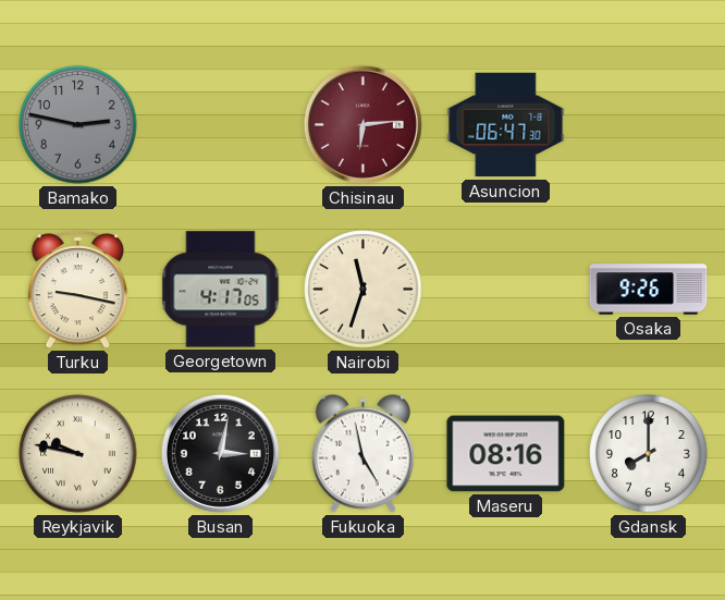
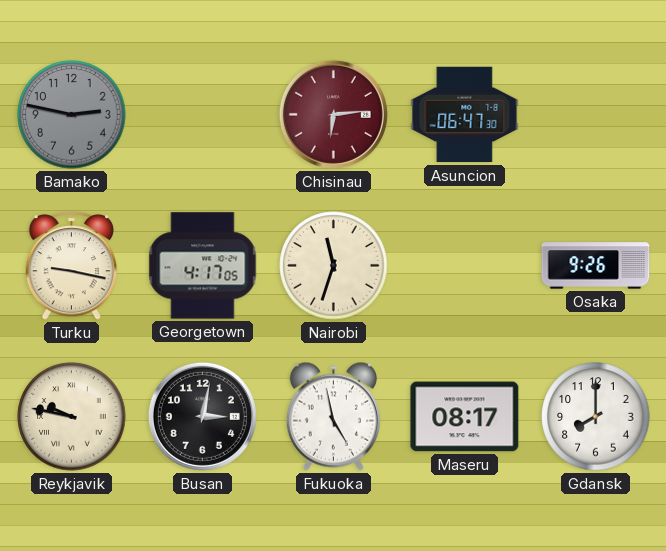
Maseru: 08:16 -> 08:17
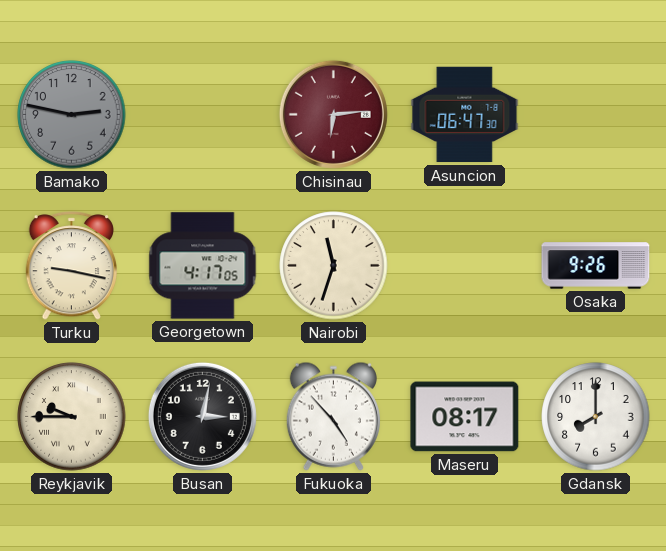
Reykjavik: 9:47 -> 9:45
Fukuoka: 4:58 -> 4:53
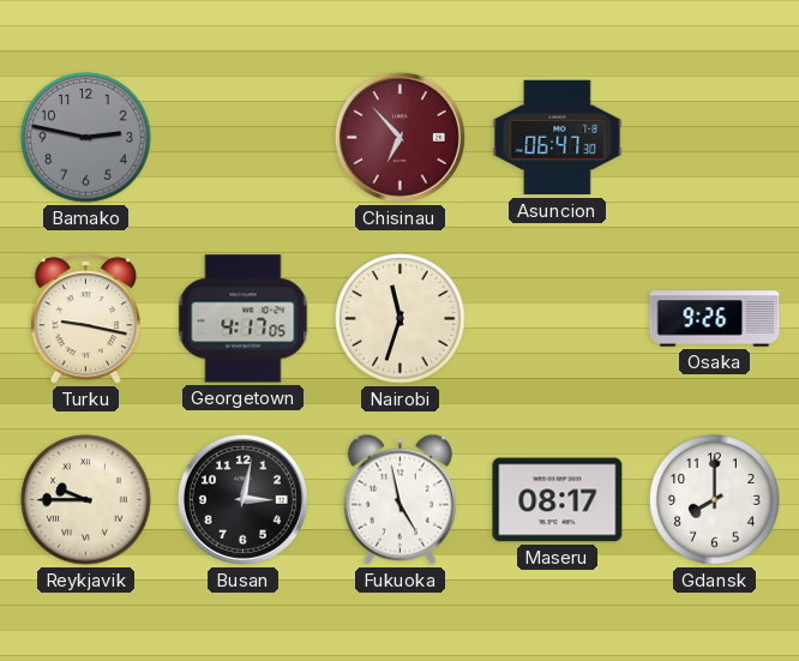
Chisinau: 6:14 -> 6:53
Fukuoka: 4:53 -> 4:58
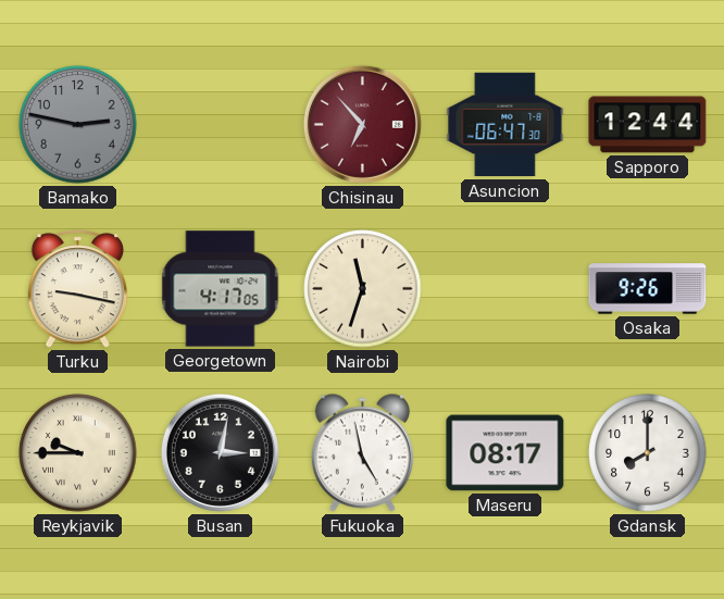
Sapporo: none -> 12:44
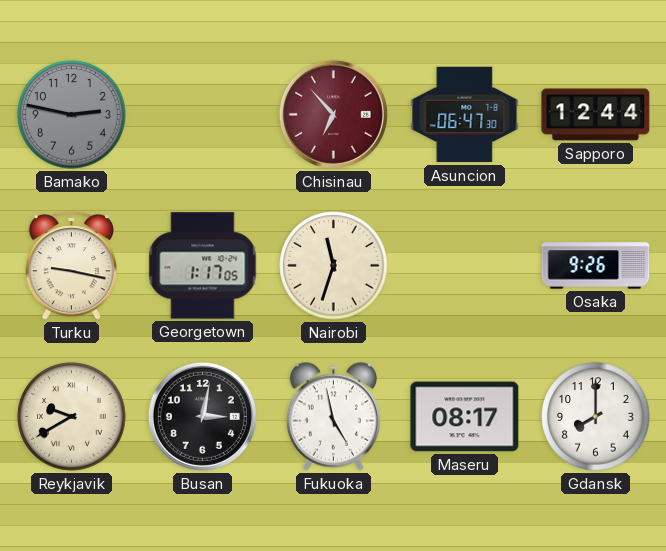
Georgetown: 4:17 -> 1:17
Reykjavik: 9:45 -> 9:40
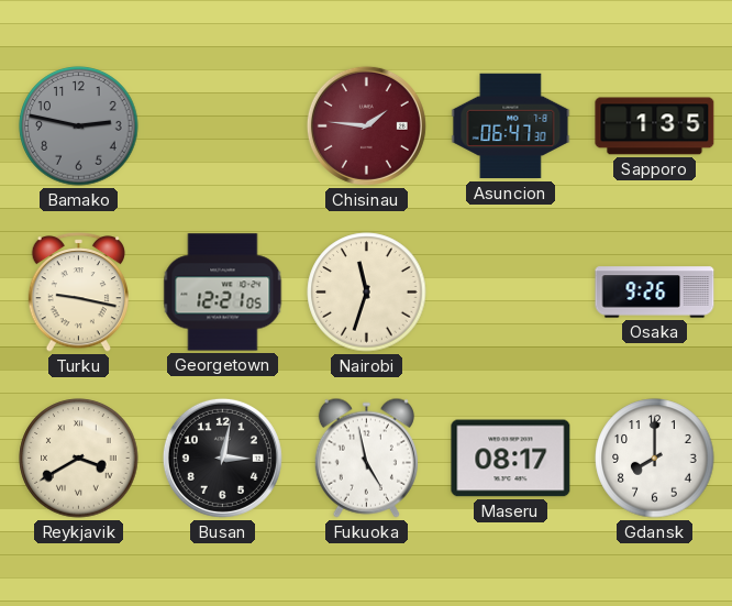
Chisinau: 6:53 -> 1:46
Sapporo: 12:44 -> 1:35
Georgetown: 1:17 -> 12:21
Reykjavik: 9:40 -> 3:40
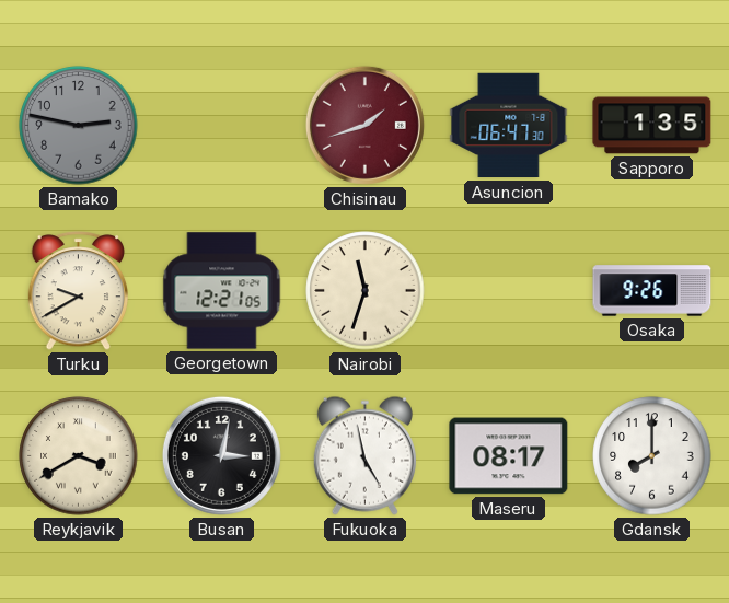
Chisinau: 1:46 -> 1:42
Turku: 9:17 -> 9:40
